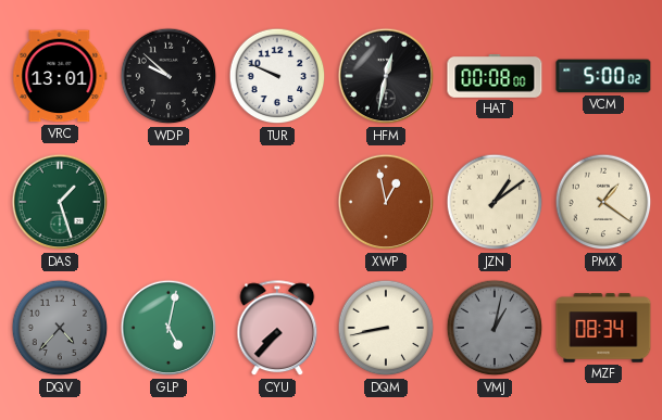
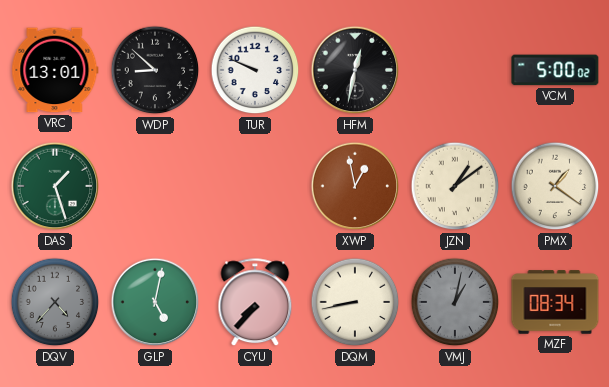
WDP: 9:52 -> 8:52
HAT: 00:08 -> none
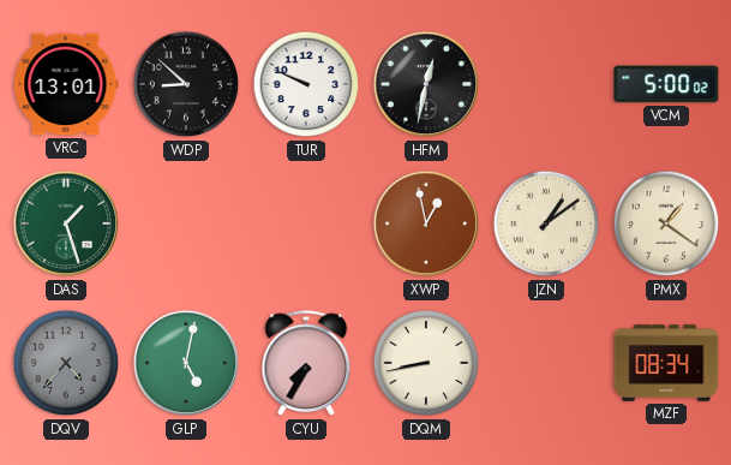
CYU: 7:37 -> 7:35
VMJ: 1:02 -> none
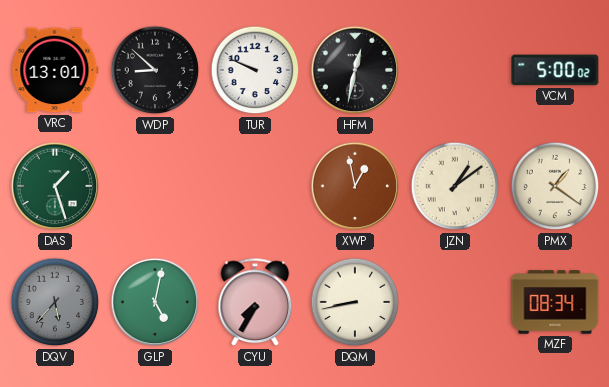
DQV: 4:37 -> 5:37
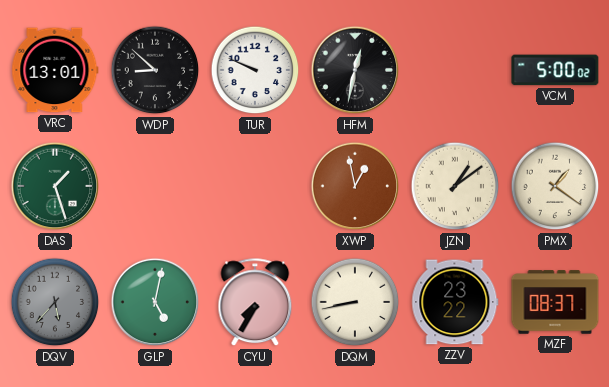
ZZV: none -> 23:22
MZF: 08:34 -> 08:37
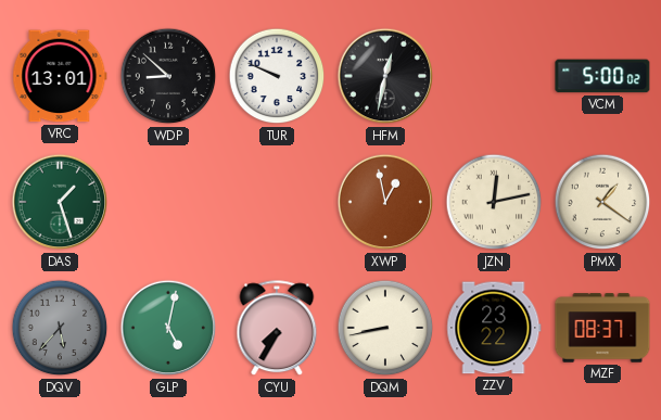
JZN: 1:09 -> 12:13
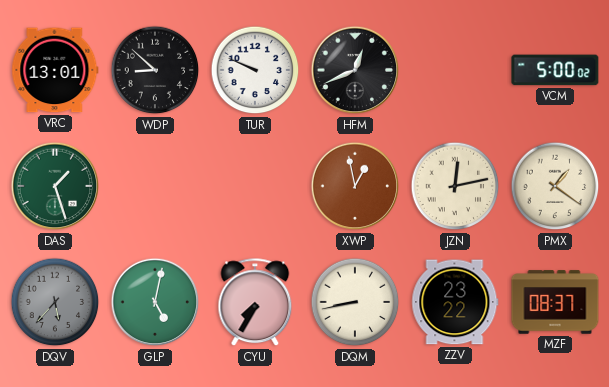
HFM: 12:32 -> 12:41
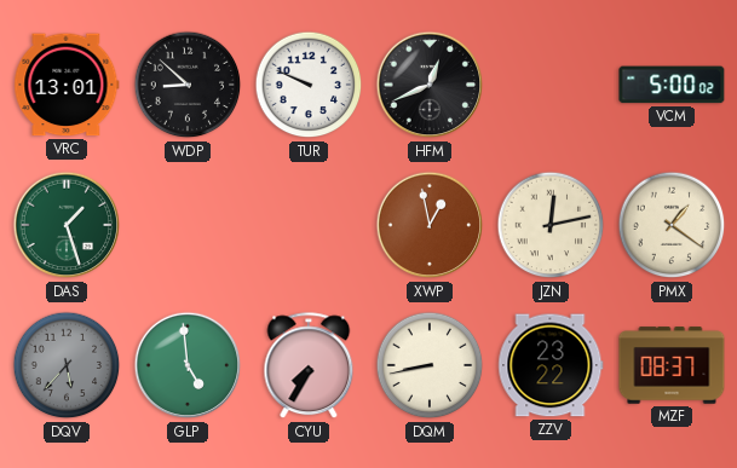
GLP: 5:02 -> 4:59
